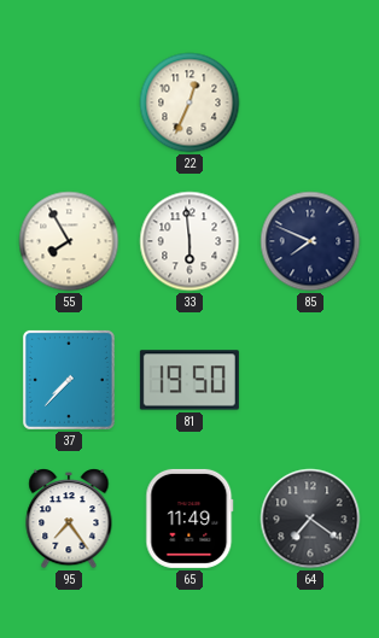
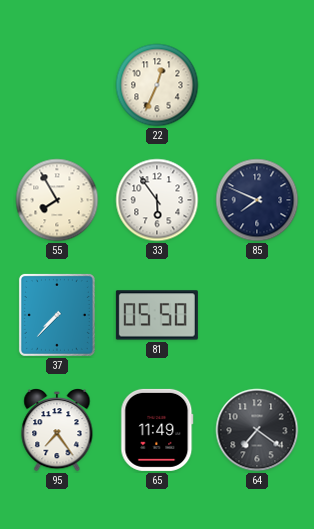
33: 5:59 -> 5:54
81: 19:50 -> 05:50
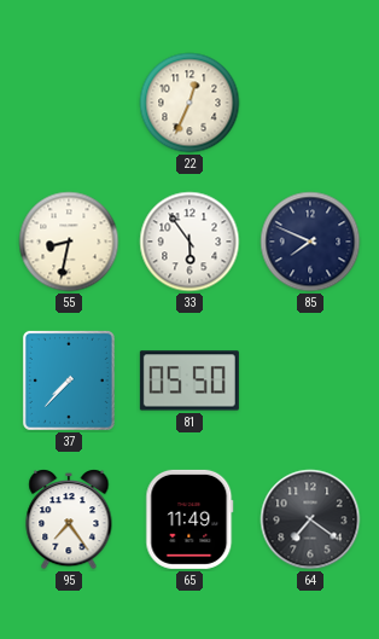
55: 7:55 -> 8:32
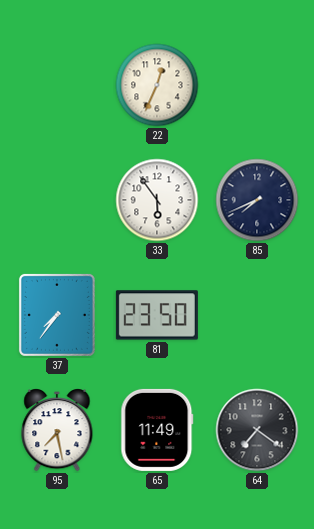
55: 8:32 -> none
85: 7:49 -> 7:41
37: 7:37 -> 7:36
81: 05:50 -> 23:50
95: 7:24 -> 7:28
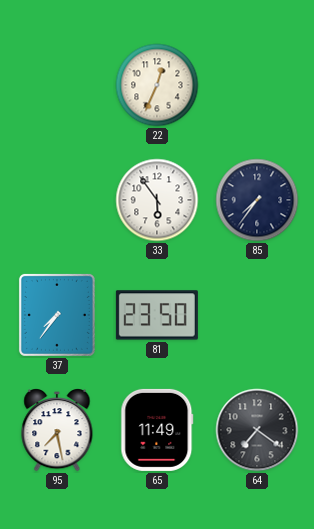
85: 7:41 -> 7:36
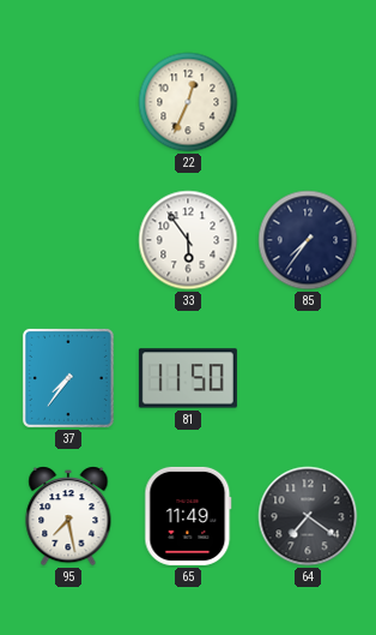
81: 23:50 -> 11:50
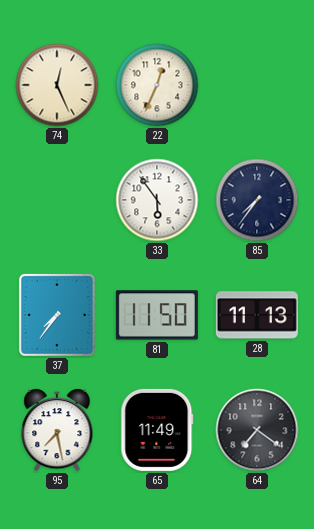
74: none -> 12:26
28: none -> 11:13
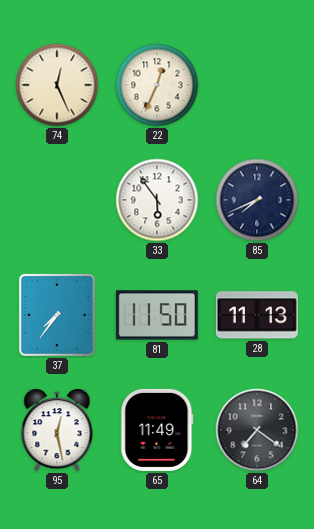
85: 7:36 -> 7:41
95: 7:28 -> 12:28
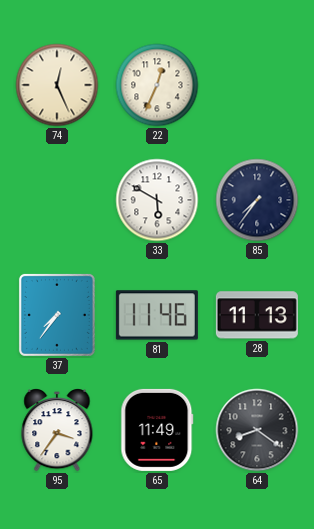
33: 5:54 -> 5:50
85: 7:41 -> 7:36
81: 11:50 -> 11:46
95: 12:28 -> 3:36
64: 7:21 -> 8:21
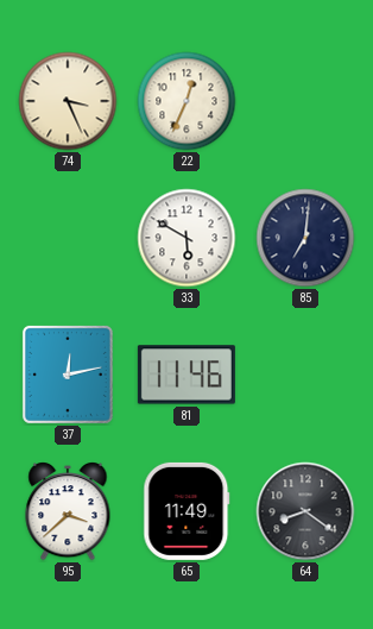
74: 12:26 -> 3:26
85: 7:36 -> 7:01
37: 7:36 -> 12:13
28: 11:13 -> none
95: 3:36 -> 3:38
